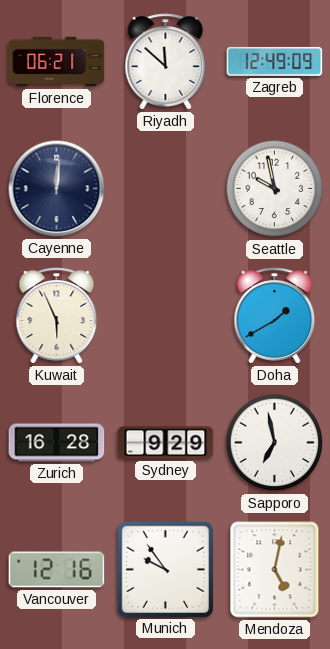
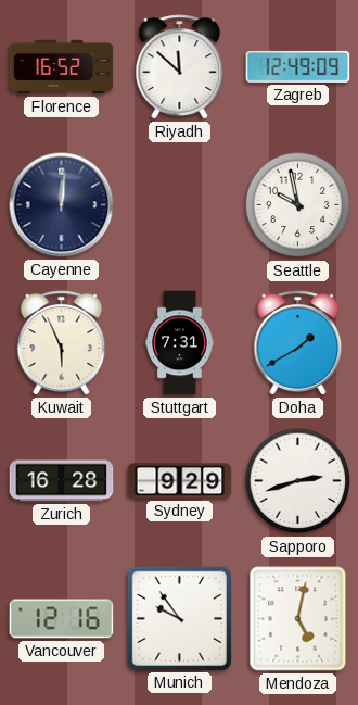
Florence: 06:21 -> 16:52
Stuttgart: none -> 7:31
Sapporo: 6:58 -> 2:42
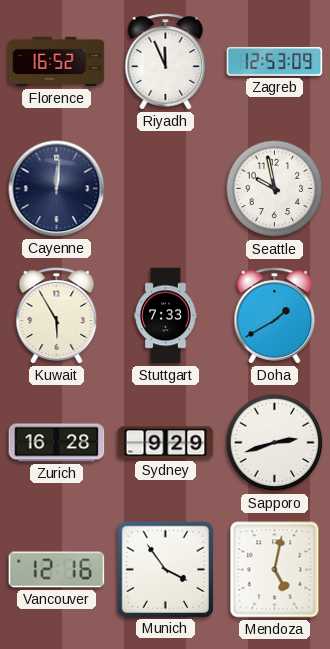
Riyadh: 11:52 -> 11:56
Zagreb: 12:49 -> 12:53
Kuwait: 5:56 -> 5:55
Stuttgart: 7:31 -> 7:33
Munich: 9:54 -> 3:54
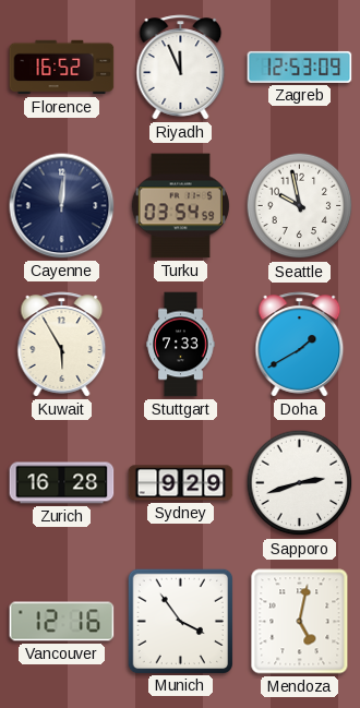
Turku: none -> 03:54
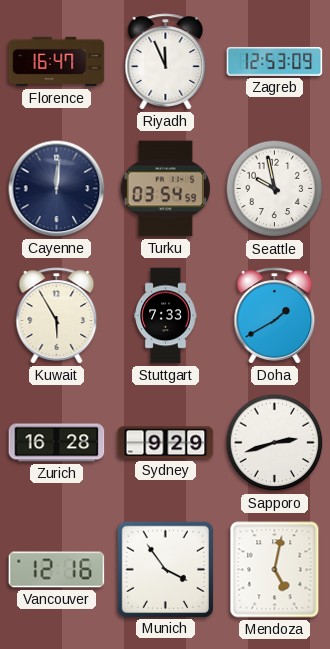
Florence: 16:52 -> 16:47
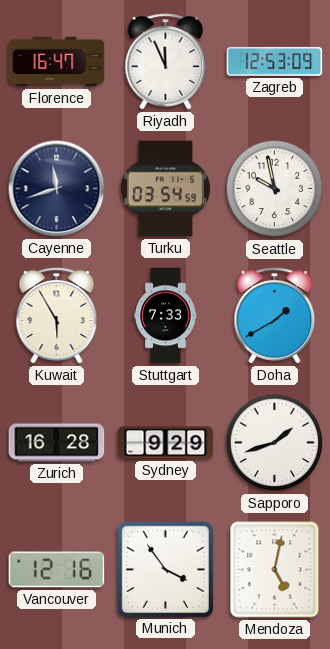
Cayenne: 12:01 -> 11:42
Sapporo: 2:42 -> 1:42
